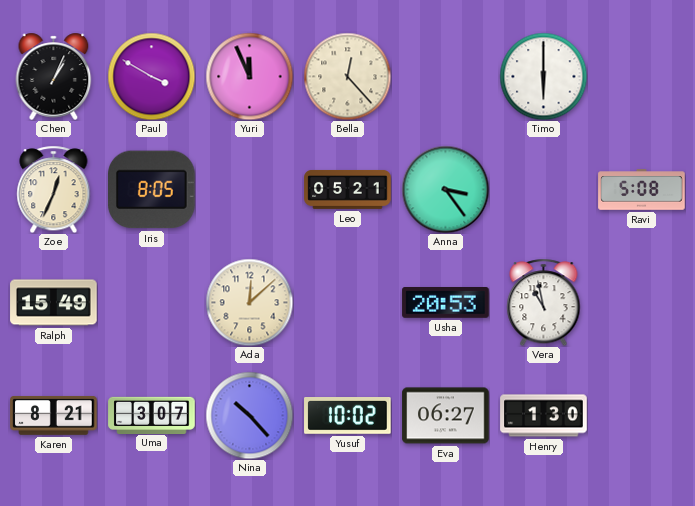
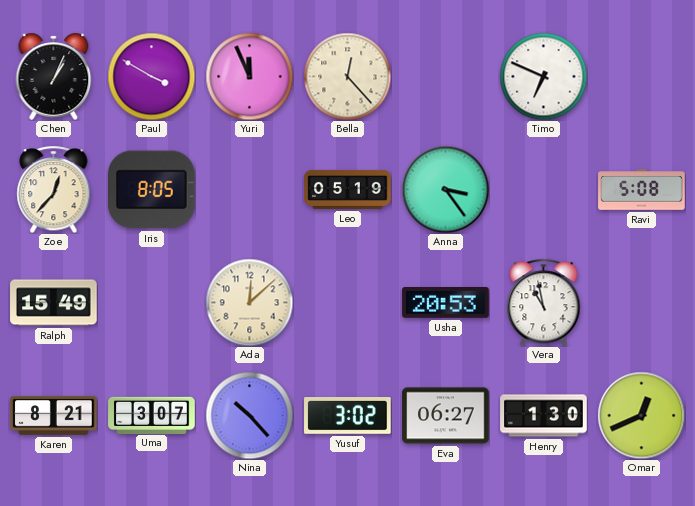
Timo: 6:00 -> 6:49
Zoe: 12:34 -> 12:37
Leo: 05:21 -> 05:19
Yusuf: 10:02 -> 3:02
Omar: none -> 12:41
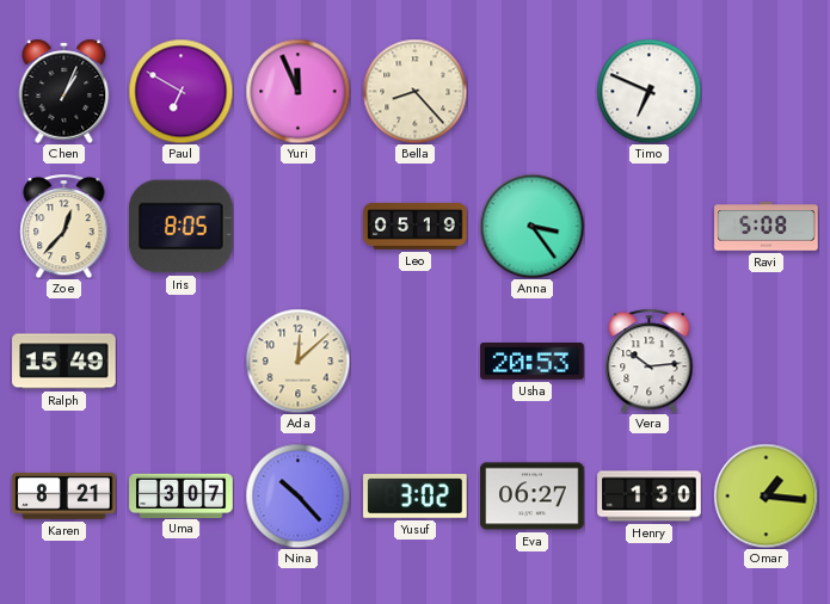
Paul: 3:50 -> 6:50
Bella: 12:23 -> 8:23
Vera: 10:58 -> 10:14
Omar: 12:41 -> 1:16
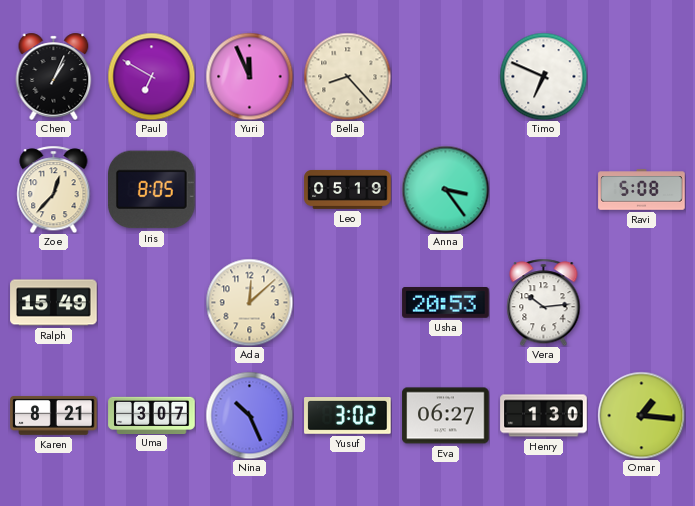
Nina: 10:23 -> 10:26
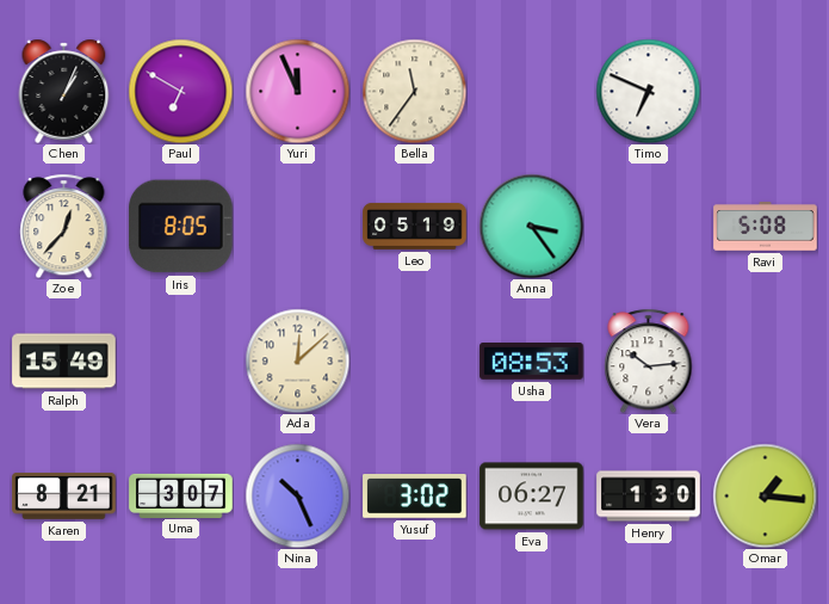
Bella: 8:23 -> 11:36
Usha: 20:53 -> 08:53
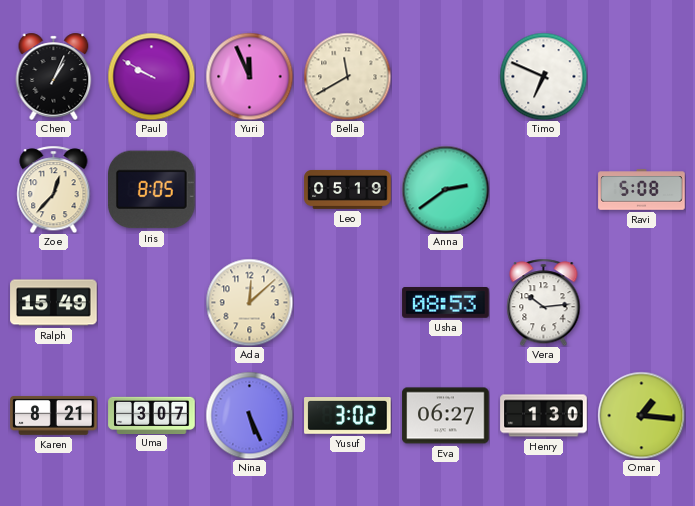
Paul: 6:50 -> 9:50
Bella: 11:36 -> 11:40
Anna: 3:24 -> 2:39
Nina: 10:26 -> 5:26
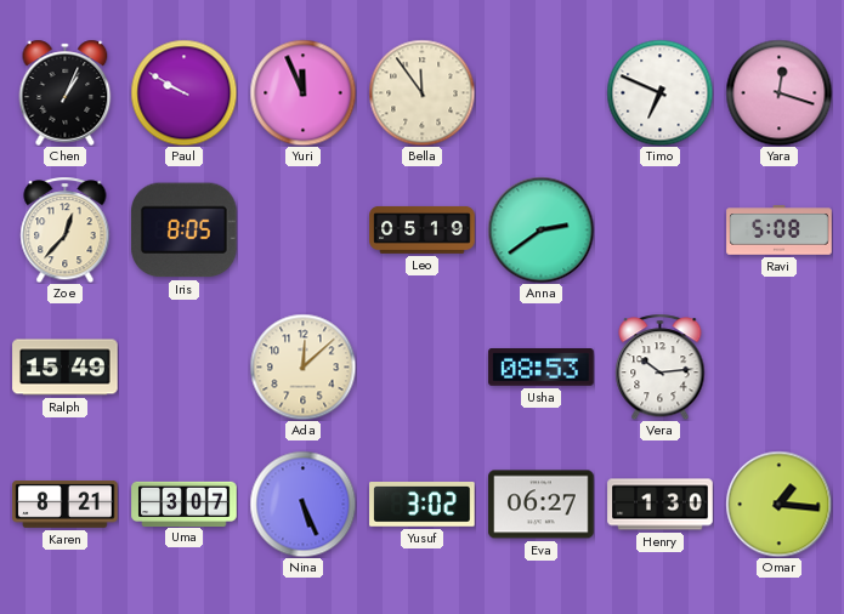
Bella: 11:40 -> 11:54
Yara: none -> 12:18
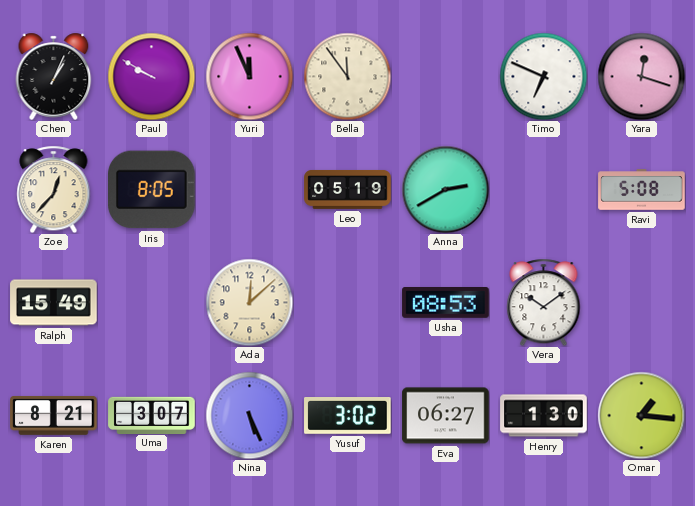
Anna: 2:39 -> 2:40
Vera: 10:14 -> 10:09
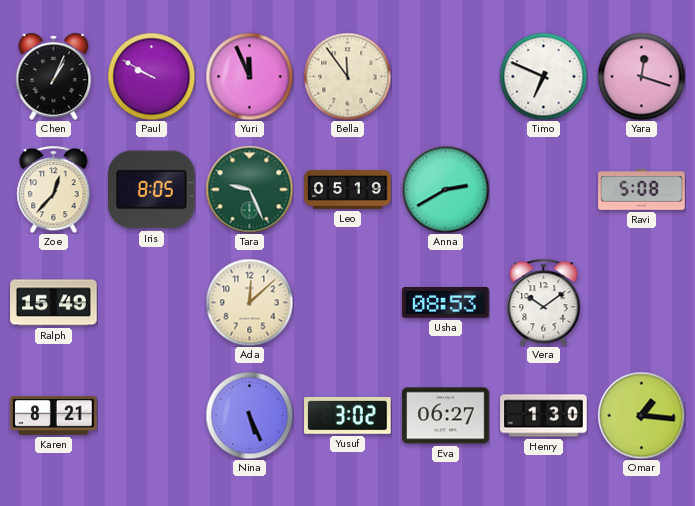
Tara: none -> 9:26
Uma: 3:07 -> none
